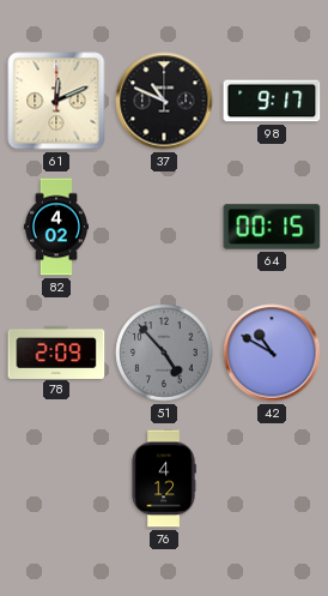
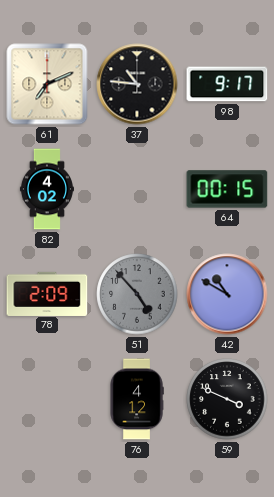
61: 12:11 -> 7:11
37: 10:49 -> 10:46
59: none -> 3:49
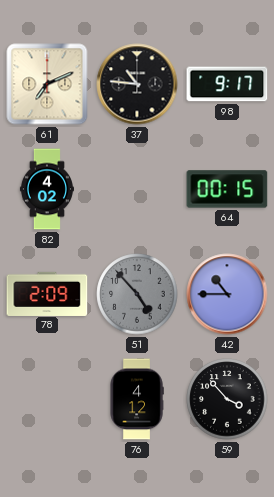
42: 10:50 -> 10:45
59: 3:49 -> 3:53
